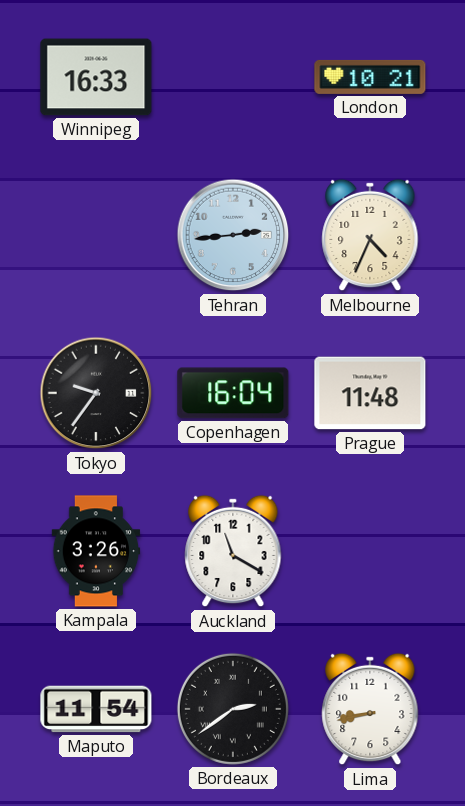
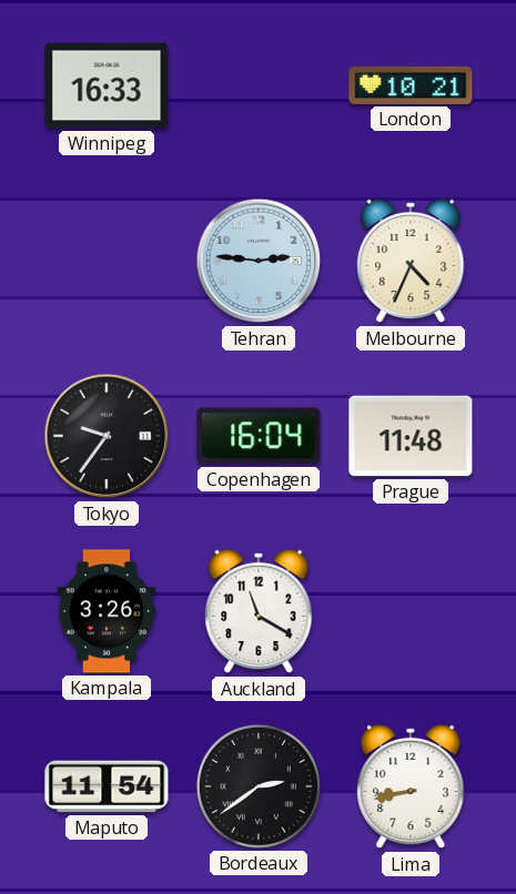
Tehran: 2:44 -> 2:46
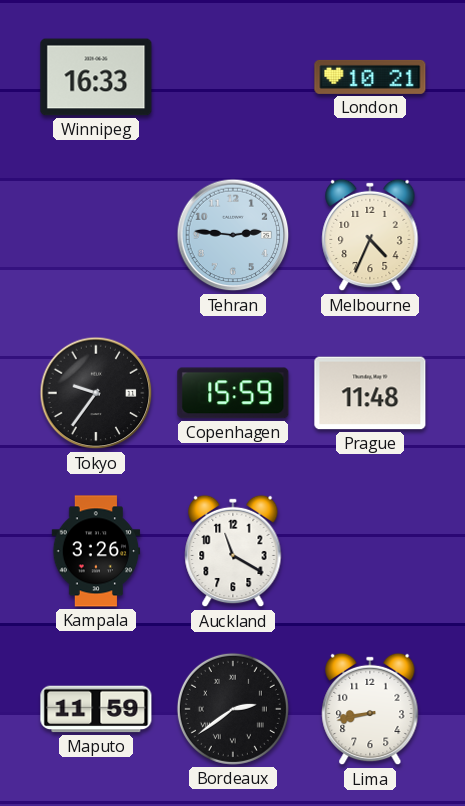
Copenhagen: 16:04 -> 15:59
Maputo: 11:54 -> 11:59
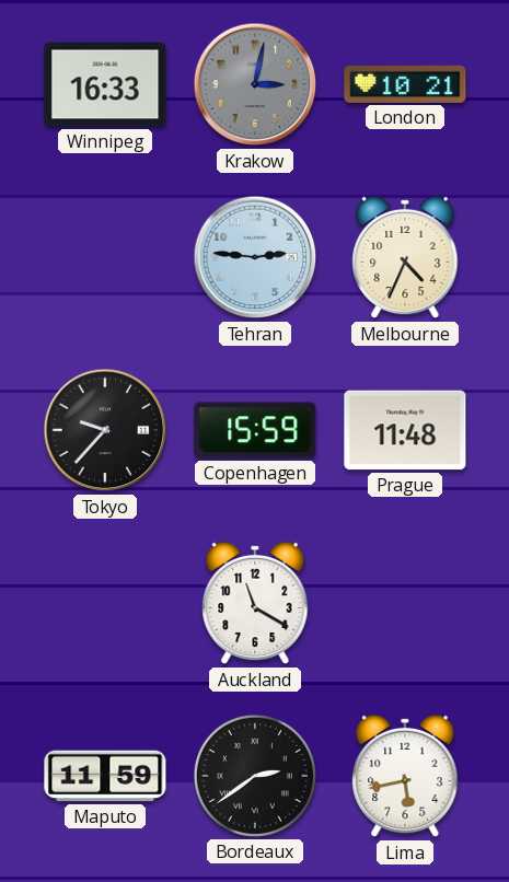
Krakow: none -> 3:02
Tokyo: 9:36 -> 9:37
Kampala: 3:26 -> none
Lima: 8:43 -> 5:43
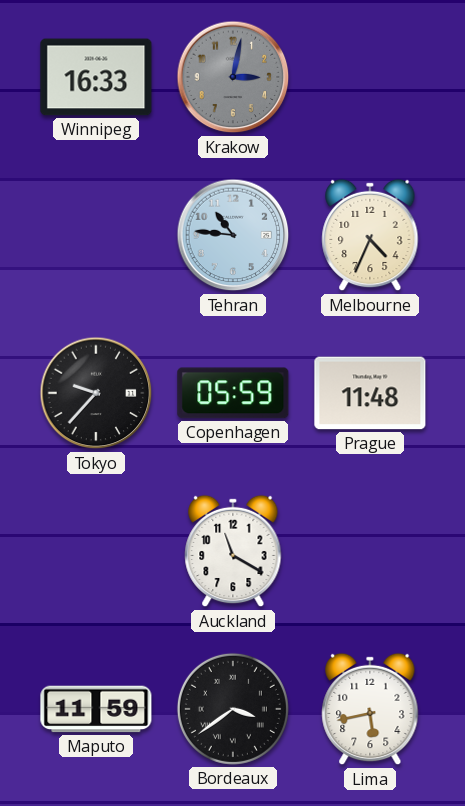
London: 10:21 -> none
Tehran: 2:46 -> 10:46
Copenhagen: 15:59 -> 05:59
Bordeaux: 2:39 -> 3:39
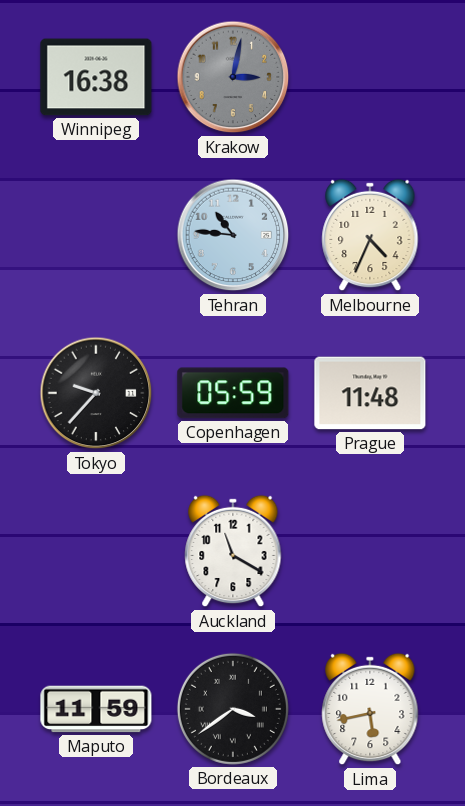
Winnipeg: 16:33 -> 16:38
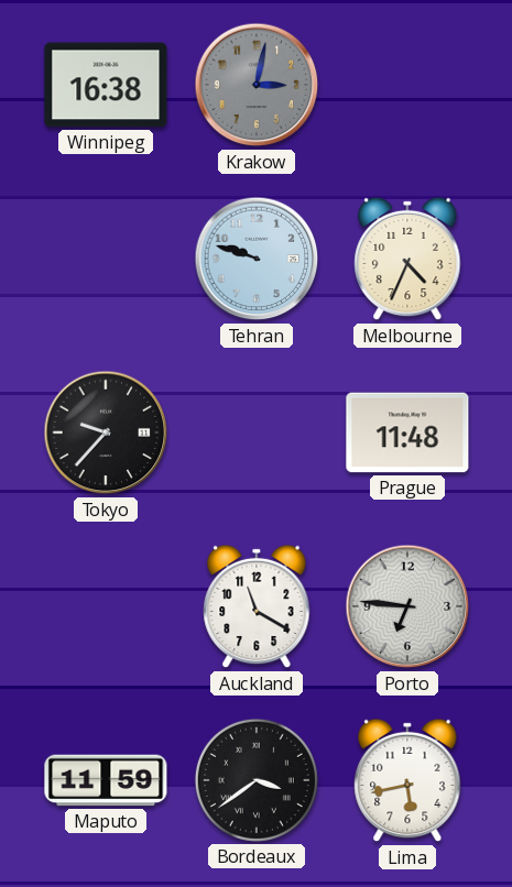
Tehran: 10:46 -> 9:48
Copenhagen: 05:59 -> none
Porto: none -> 6:46
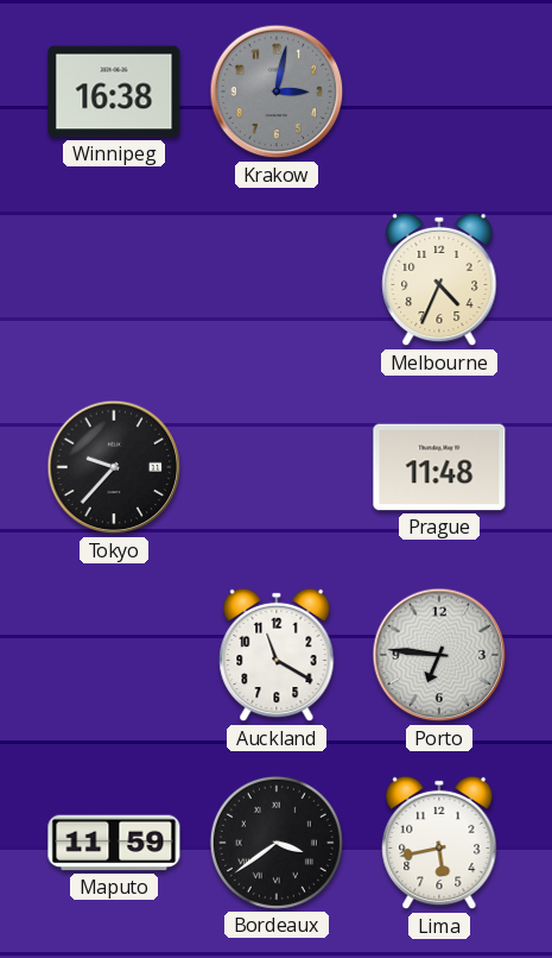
Tehran: 9:48 -> none
